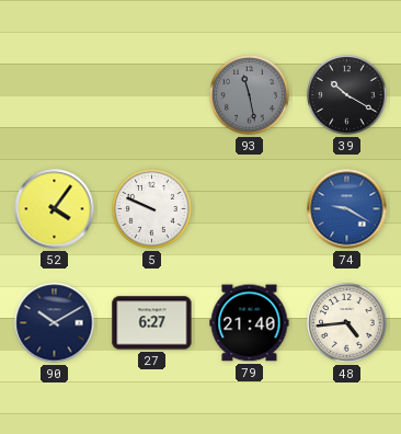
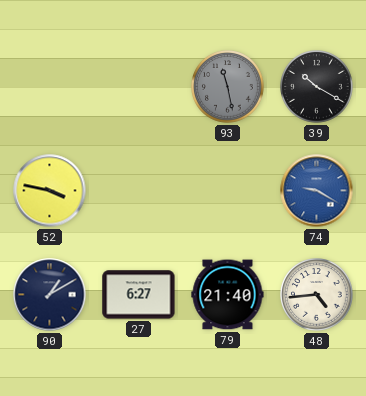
52: 4:06 -> 3:47
5: 9:49 -> none
90: 10:10 -> 1:10
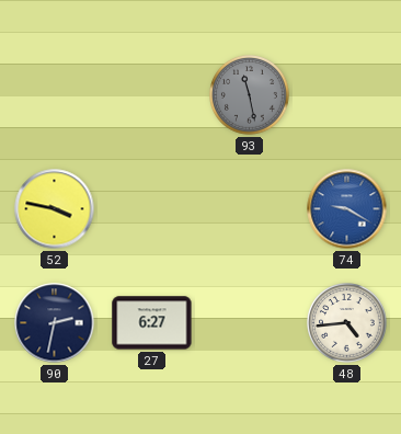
39: 10:20 -> none
90: 1:10 -> 2:32
79: 21:40 -> none
